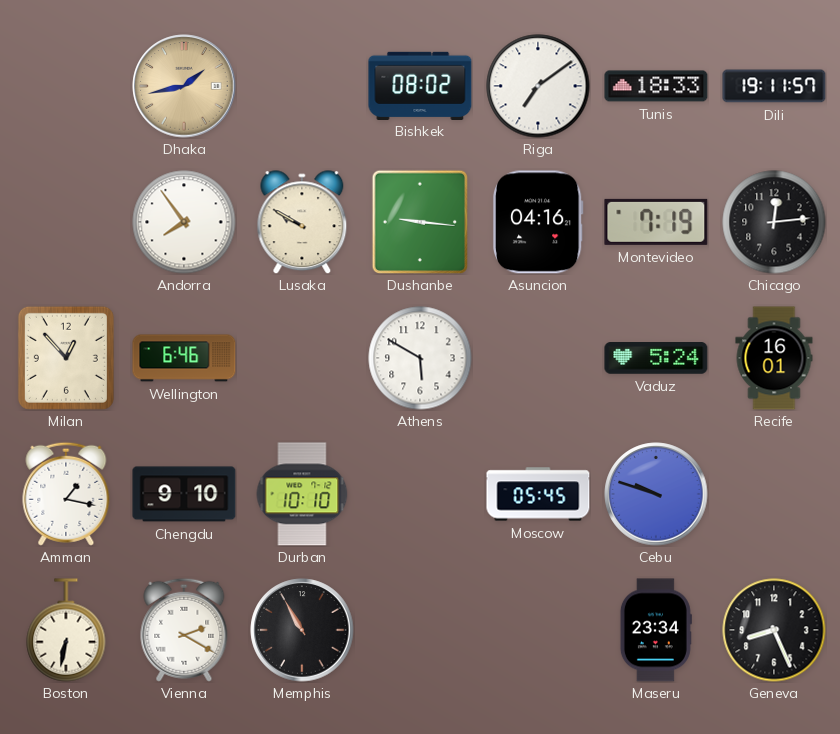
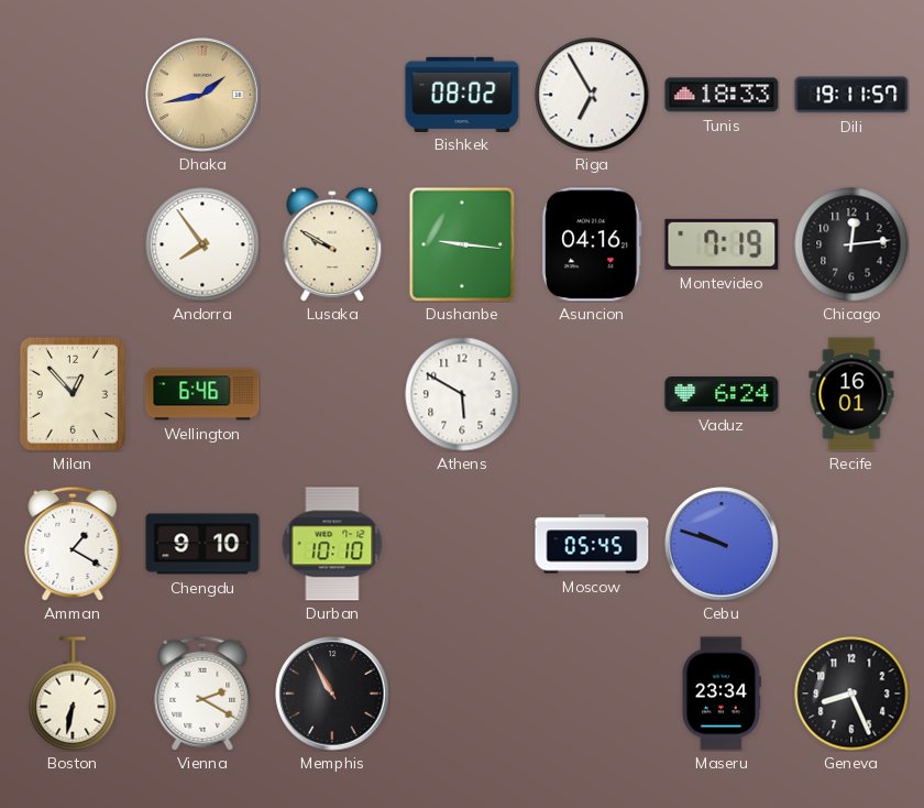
Riga: 7:09 -> 6:55
Vaduz: 5:24 -> 6:24
Amman: 1:17 -> 1:20
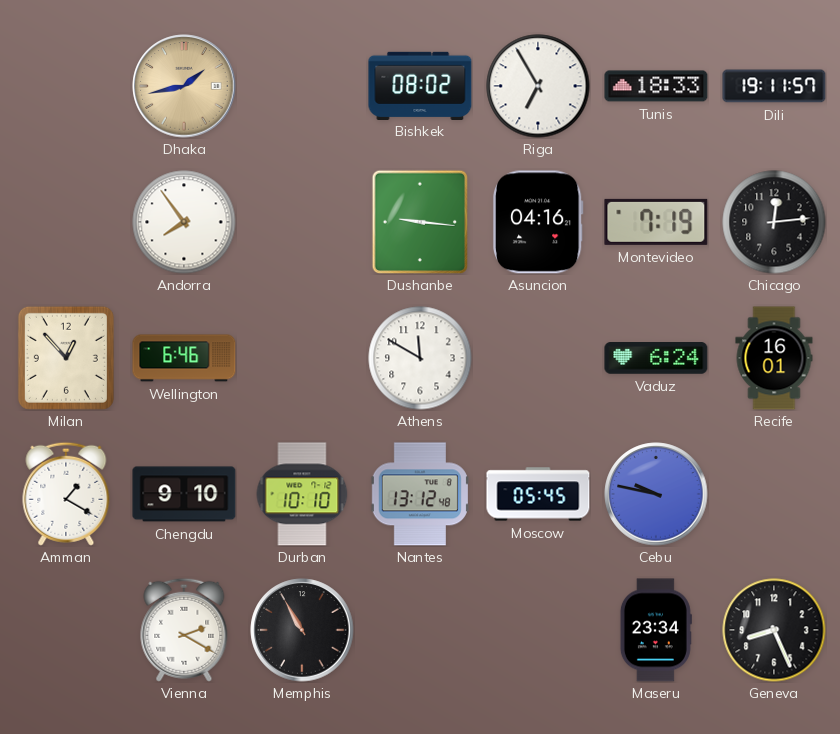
Lusaka: 9:50 -> none
Athens: 5:50 -> 11:50
Nantes: none -> 13:12
Cebu: 9:48 -> 9:47
Boston: 6:32 -> none
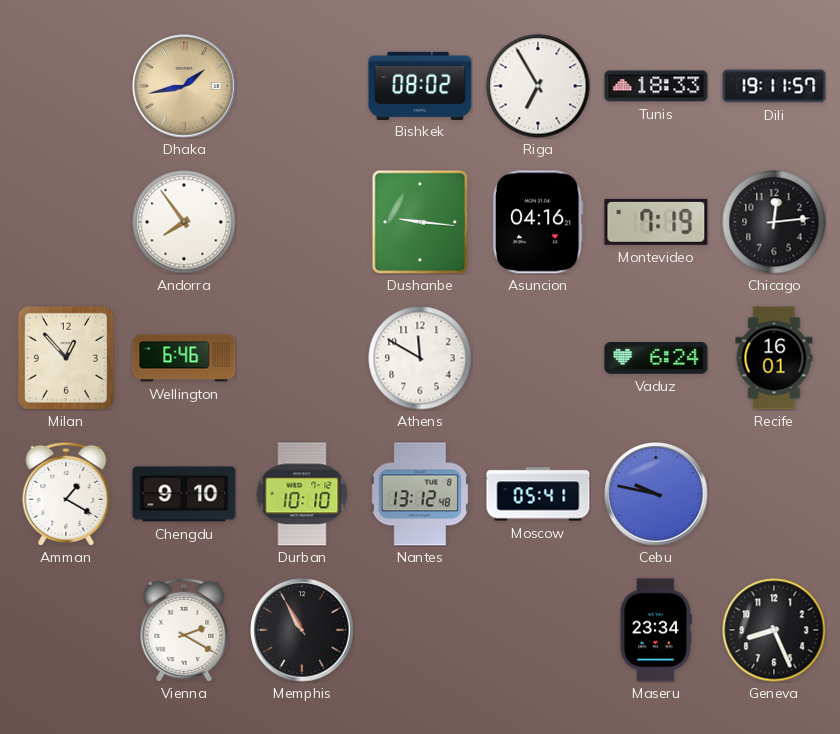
Moscow: 05:45 -> 05:41
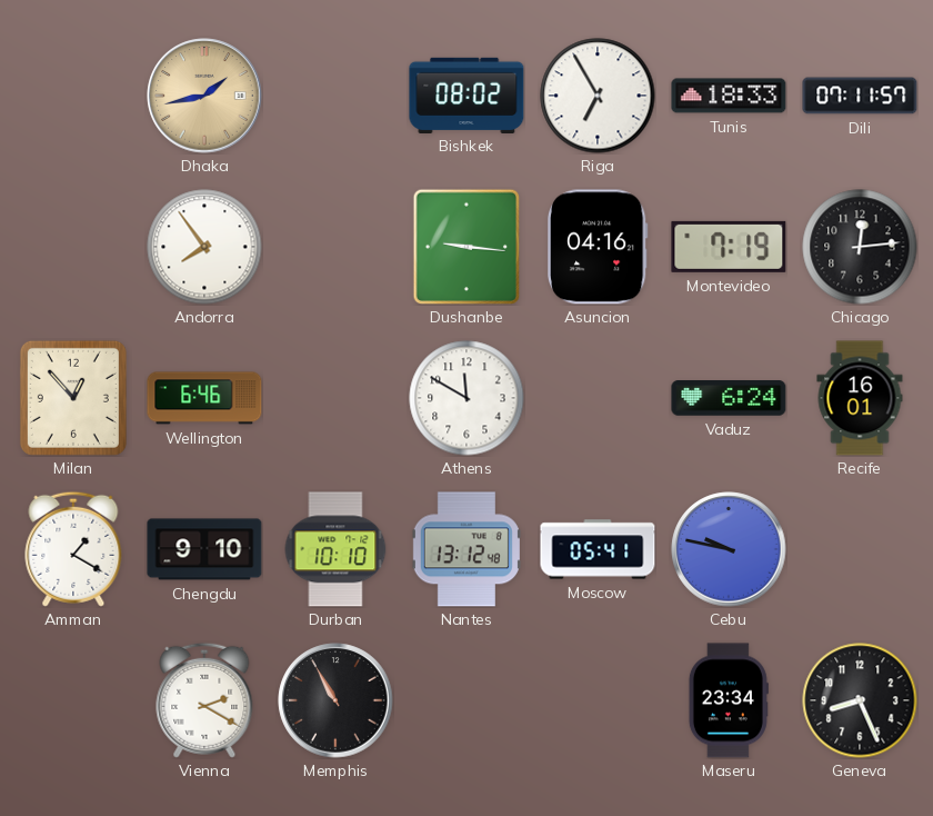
Dili: 19:11 -> 07:11
